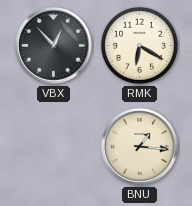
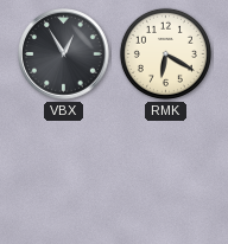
VBX: 12:53 -> 12:55
BNU: 1:16 -> none
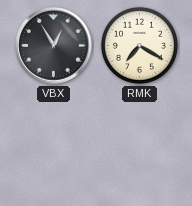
RMK: 6:20 -> 7:20
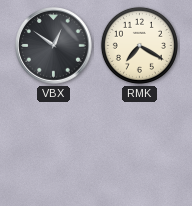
VBX: 12:55 -> 12:51
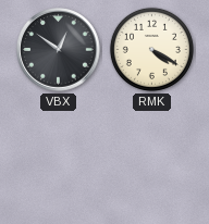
RMK: 7:20 -> 4:20
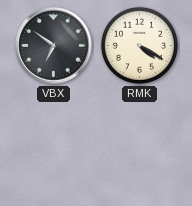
VBX: 12:51 -> 6:51
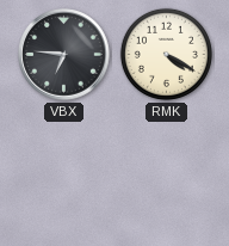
VBX: 6:51 -> 6:46
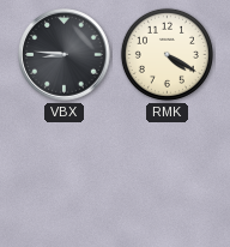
VBX: 6:46 -> 8:46
